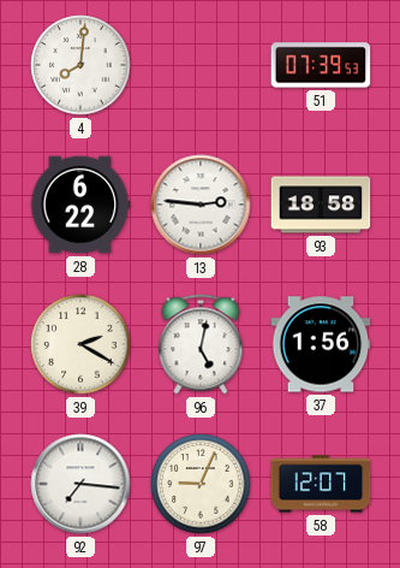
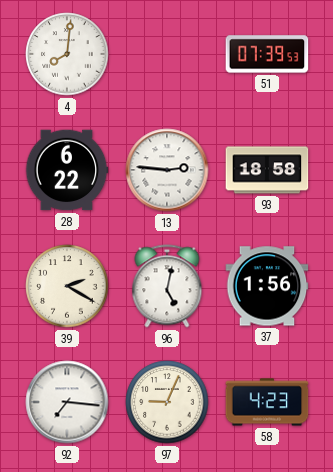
58: 12:07 -> 4:23
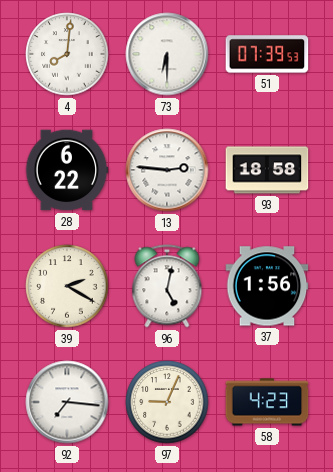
73: none -> 6:30
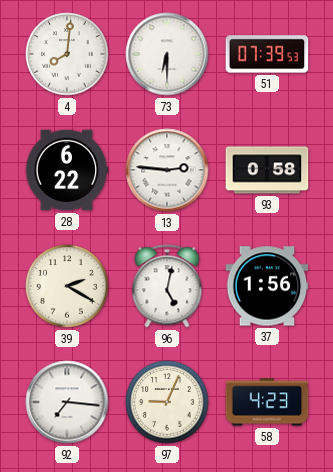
93: 18:58 -> 0:58
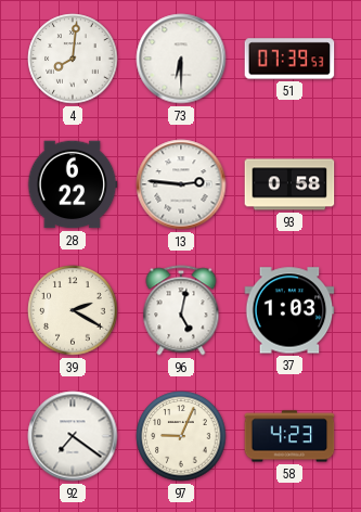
37: 1:56 -> 1:03
92: 7:16 -> 7:21
